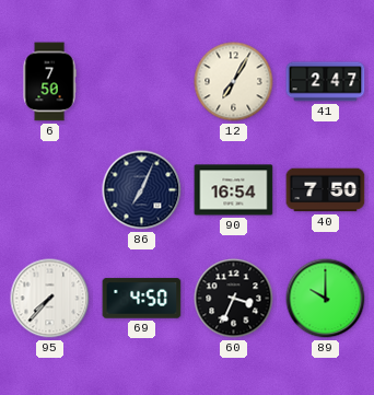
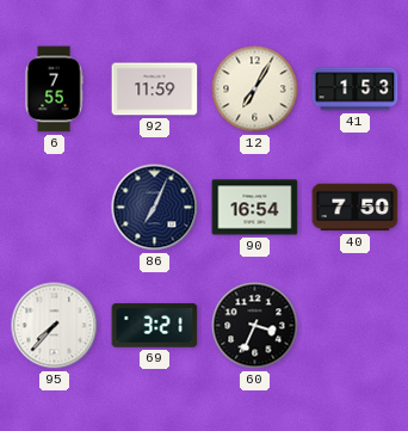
6: 7:50 -> 7:55
92: none -> 11:59
41: 2:47 -> 1:53
69: 4:50 -> 3:21
89: 10:00 -> none
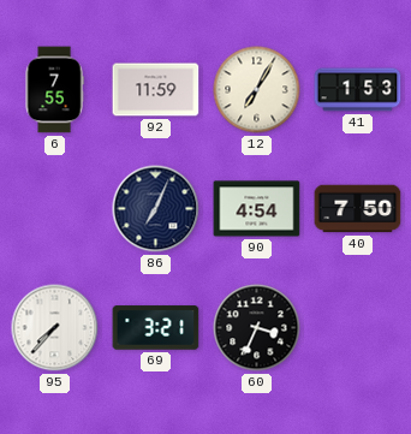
90: 16:54 -> 4:54
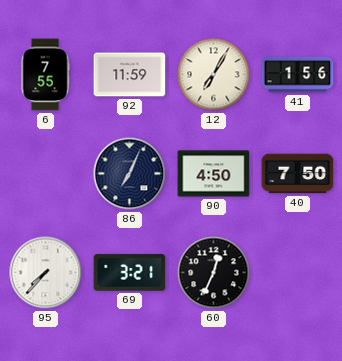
41: 1:53 -> 1:56
90: 4:54 -> 4:50
60: 3:34 -> 12:34
